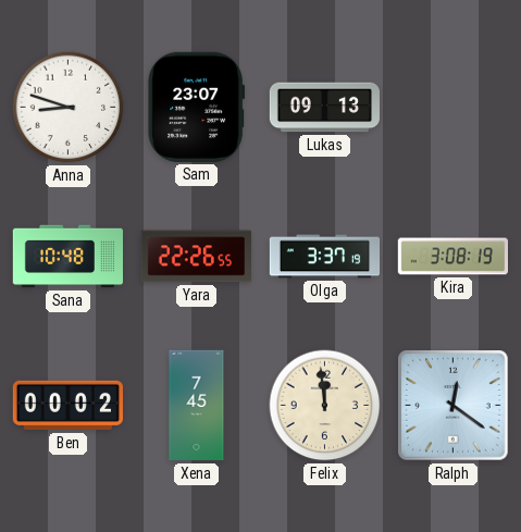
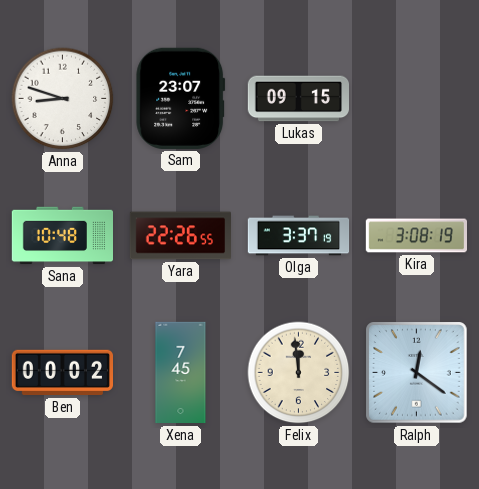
Lukas: 09:13 -> 09:15
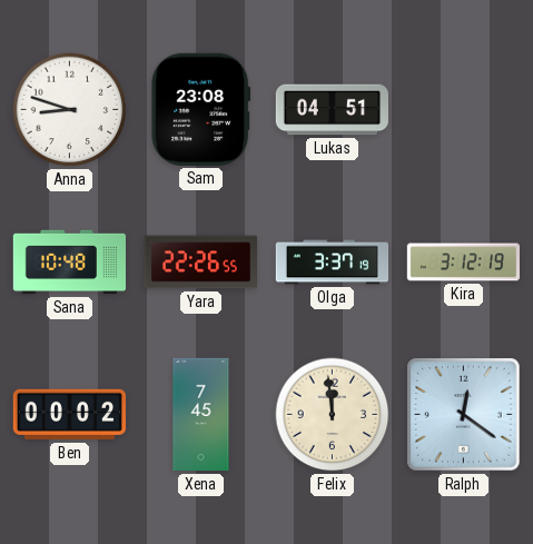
Sam: 23:07 -> 23:08
Lukas: 09:15 -> 04:51
Kira: 3:08 -> 3:12
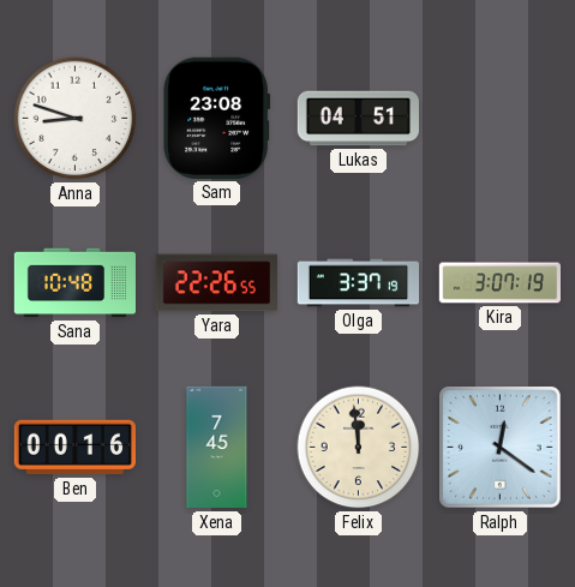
Kira: 3:12 -> 3:07
Ben: 00:02 -> 00:16
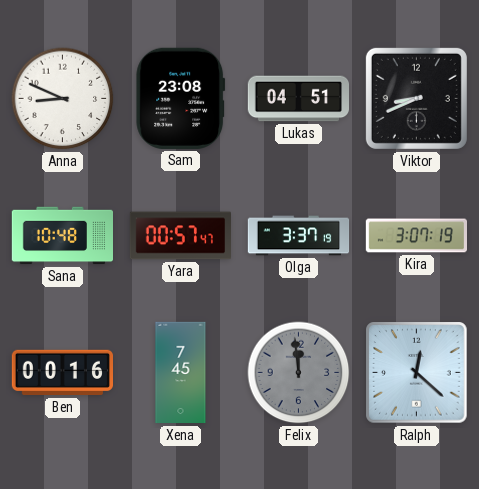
Anna: 8:48 -> 8:49
Viktor: none -> 8:41
Yara: 22:26 -> 00:57
Felix dial: cream -> grey
Ralph: 12:21 -> 12:22
